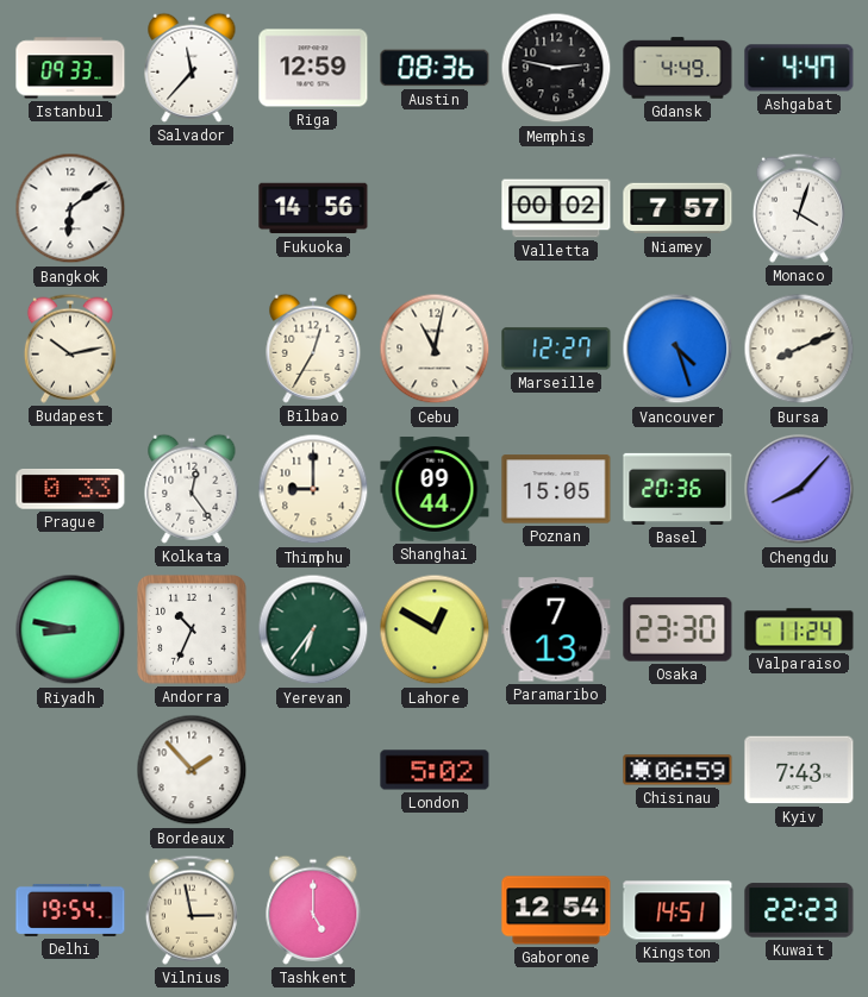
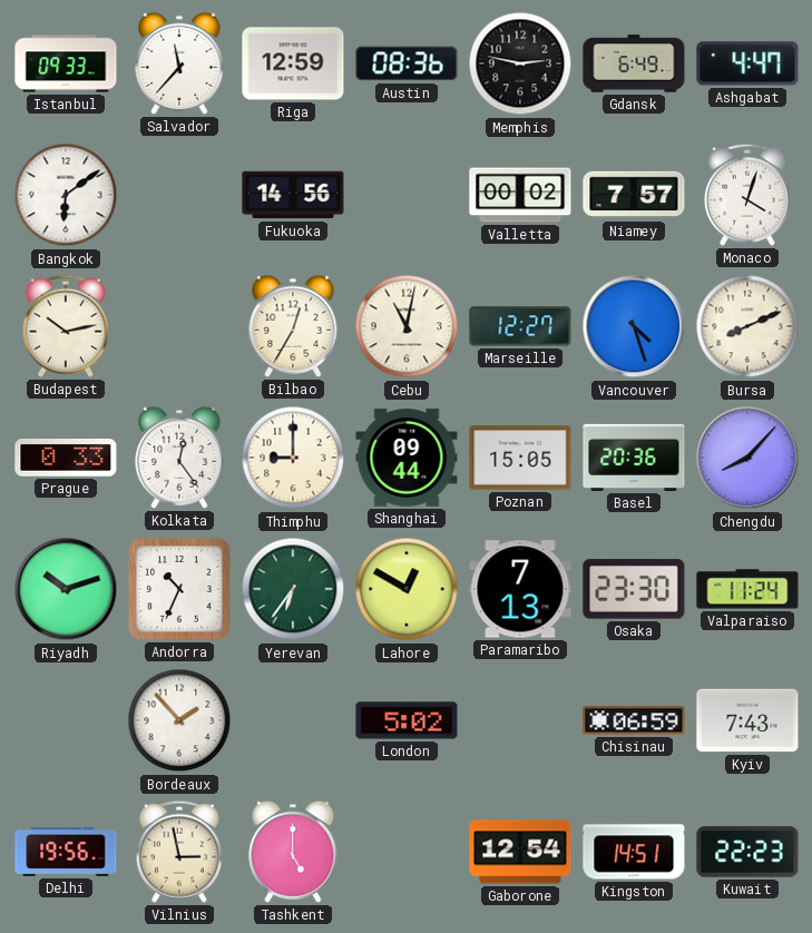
Gdansk: 4:49 -> 6:49
Riyadh: 8:47 -> 10:12
Delhi: 19:54 -> 19:56
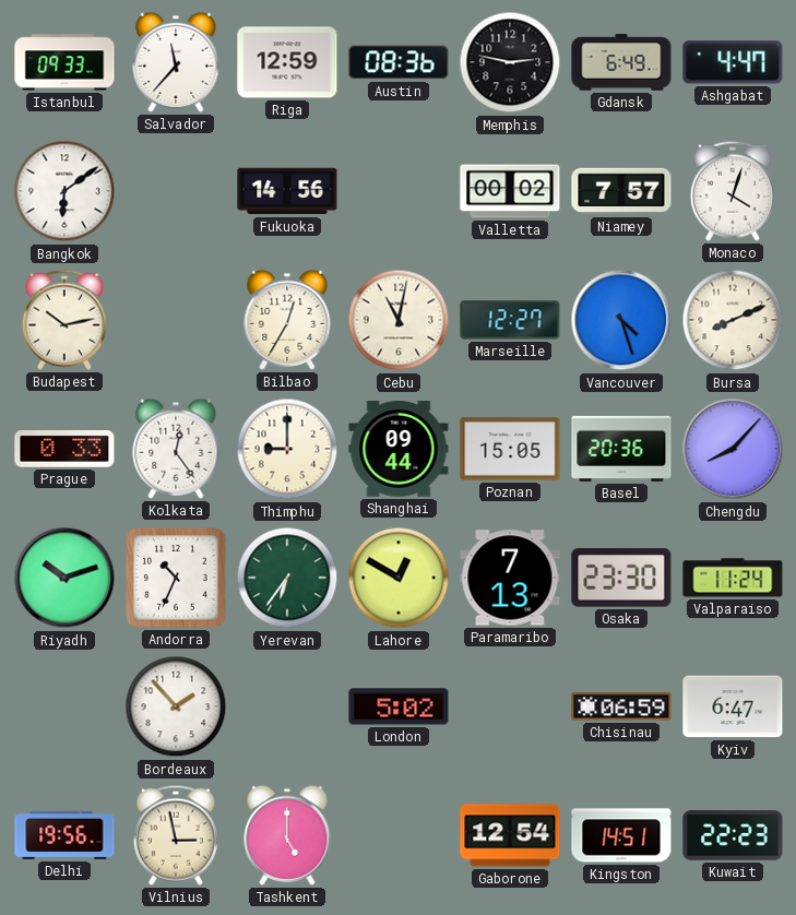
Kyiv: 7:43 -> 6:47
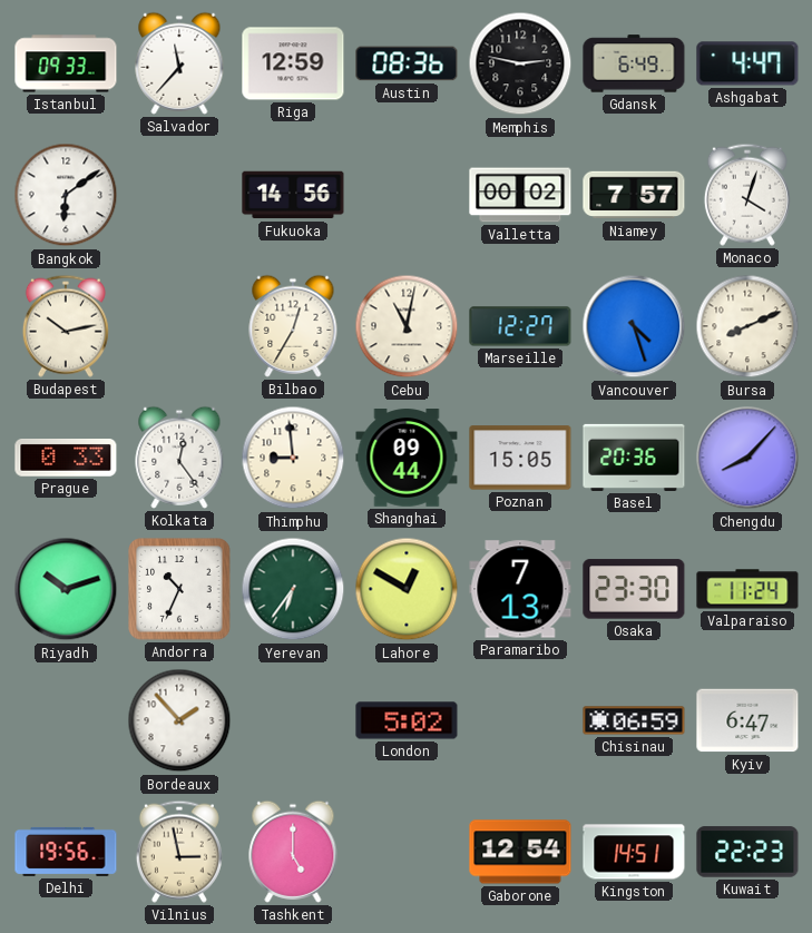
Thimphu: 9:00 -> 8:59
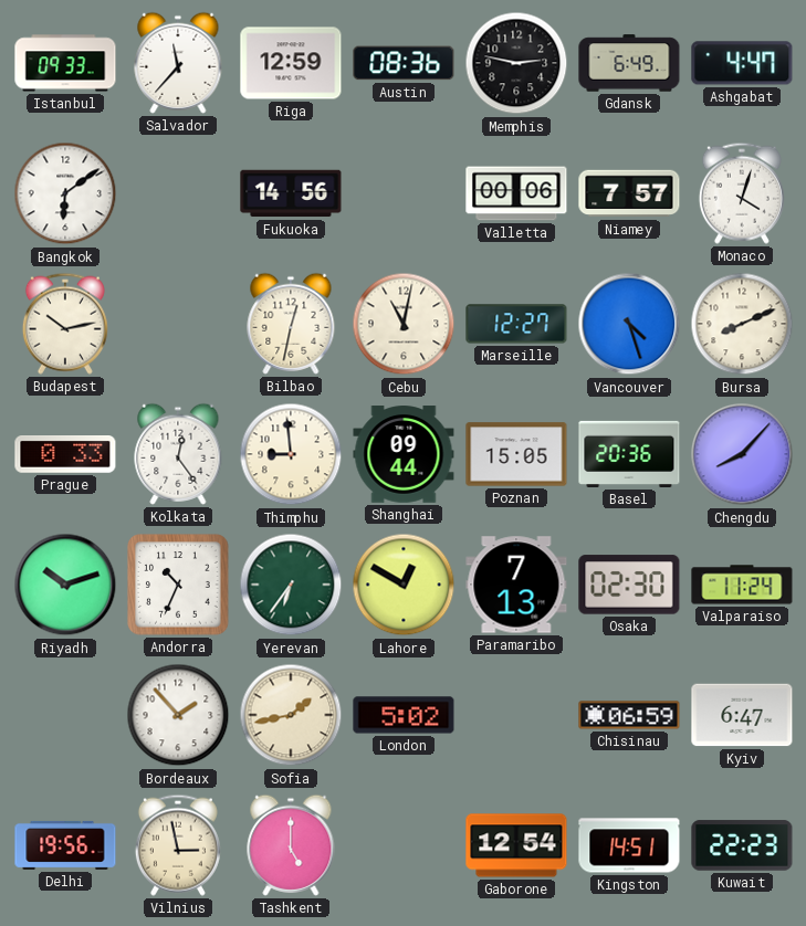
Valletta: 00:02 -> 00:06
Bilbao: 12:35 -> 12:32
Osaka: 23:30 -> 02:30
Sofia: none -> 1:43
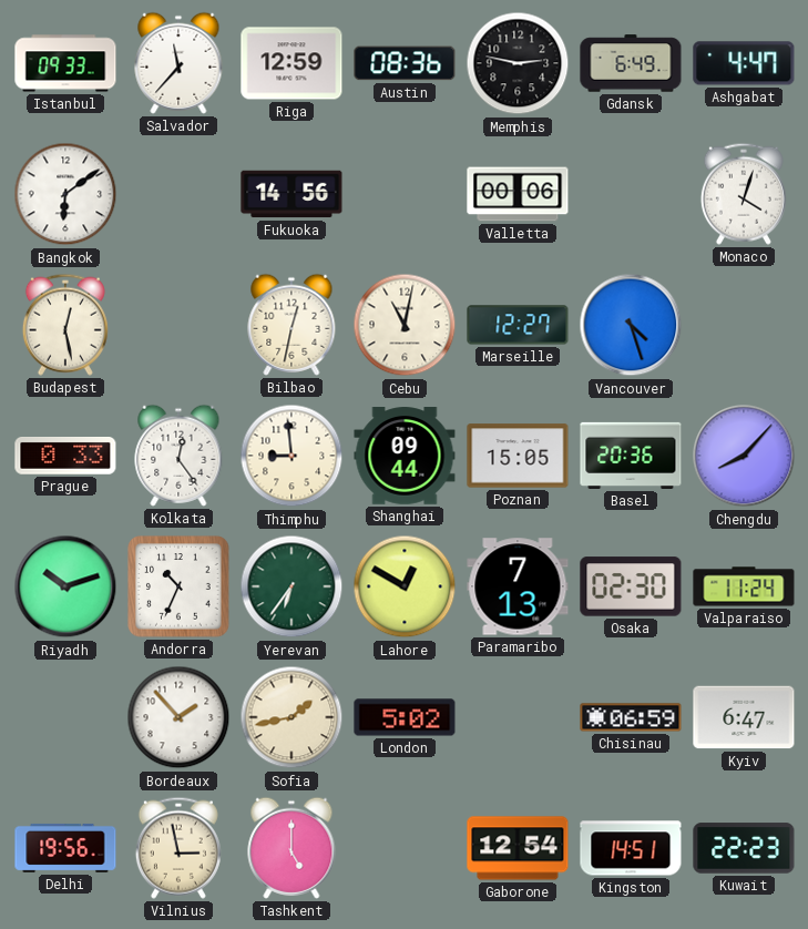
Niamey: 7:57 -> none
Budapest: 10:13 -> 12:28
Bursa: 8:11 -> none
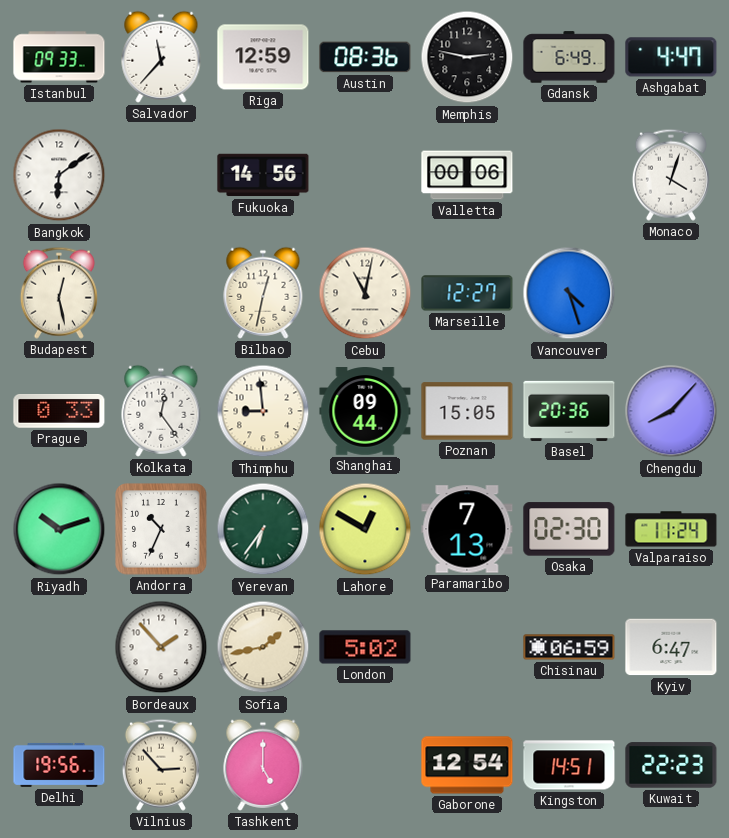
Vilnius: 2:58 -> 2:53
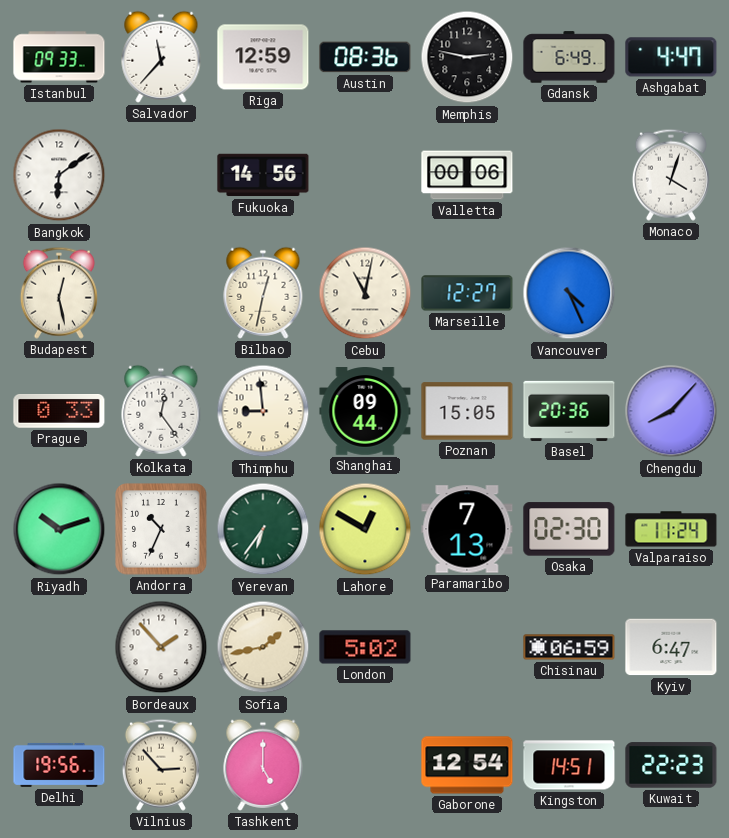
Vancouver: 4:27 -> 4:26
